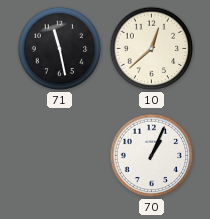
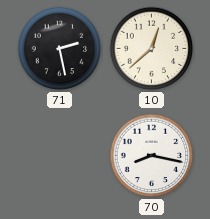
71: 11:28 -> 2:28
70: 1:04 -> 8:17
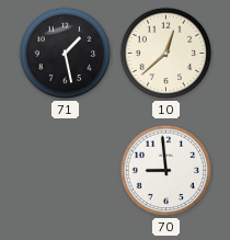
71: 2:28 -> 1:28
70: 8:17 -> 8:59
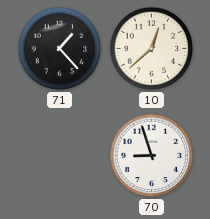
71: 1:28 -> 1:23
70: 8:59 -> 8:57
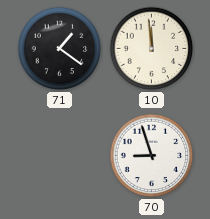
71: 1:23 -> 1:21
10: 12:38 -> 11:59
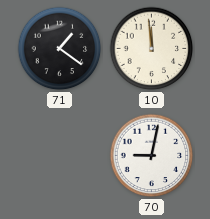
70: 8:57 -> 9:02
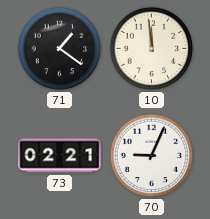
73: none -> 02:21
70: 9:02 -> 9:04
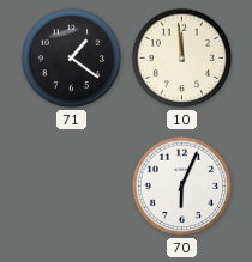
73: 02:21 -> none
70: 9:04 -> 6:04
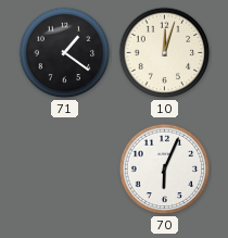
10: 11:59 -> 12:03
